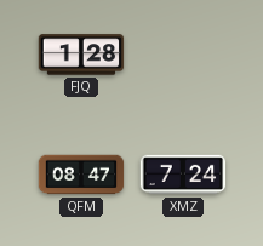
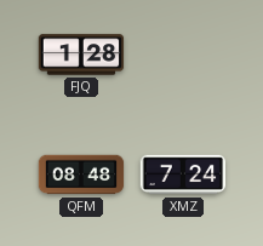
QFM: 08:47 -> 08:48
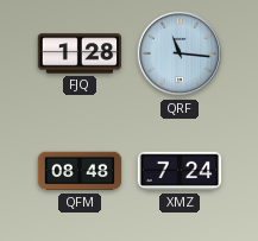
QRF: none -> 11:16
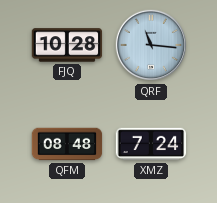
FJQ: 1:28 -> 10:28
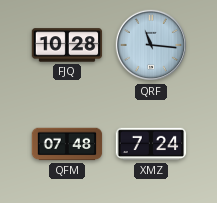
QFM: 08:48 -> 07:48
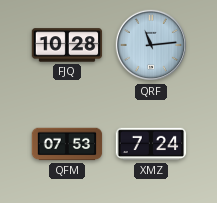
QRF: 11:16 -> 11:14
QFM: 07:48 -> 07:53
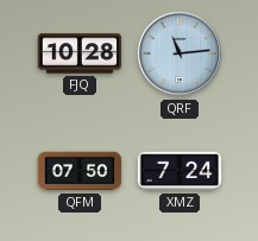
QFM: 07:53 -> 07:50
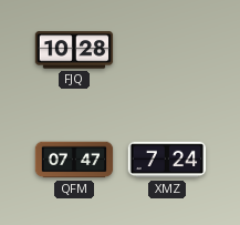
QRF: 11:14 -> none
QFM: 07:50 -> 07:47
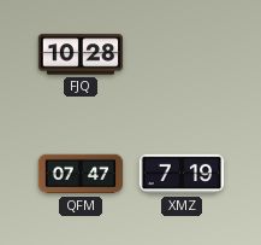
XMZ: 7:24 -> 7:19
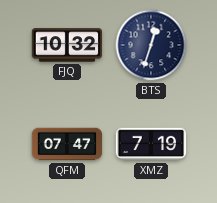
FJQ: 10:28 -> 10:32
BTS: none -> 12:33
